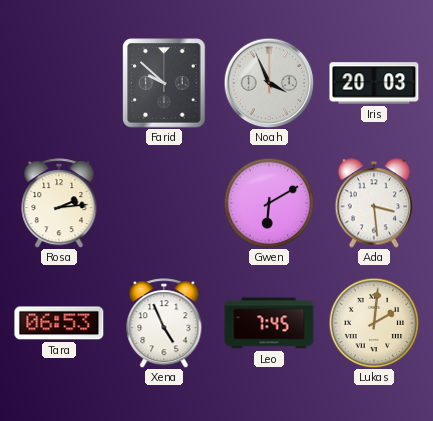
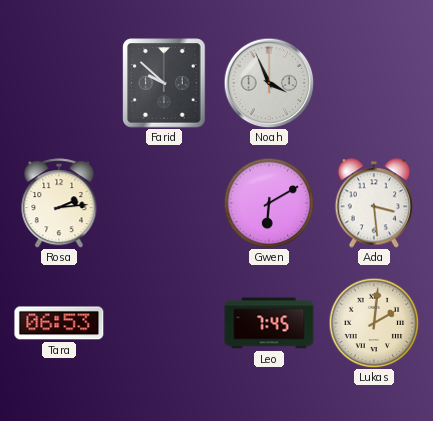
Iris: 20:03 -> none
Xena: 4:56 -> none
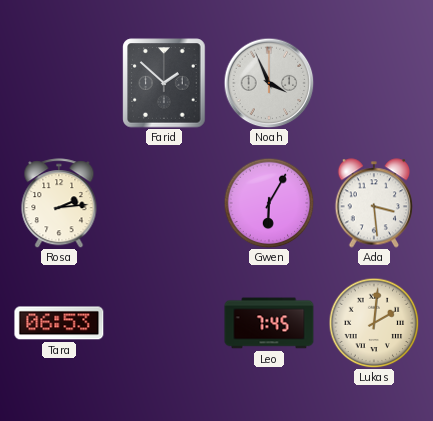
Farid: 9:52 -> 1:52
Gwen: 6:10 -> 6:05
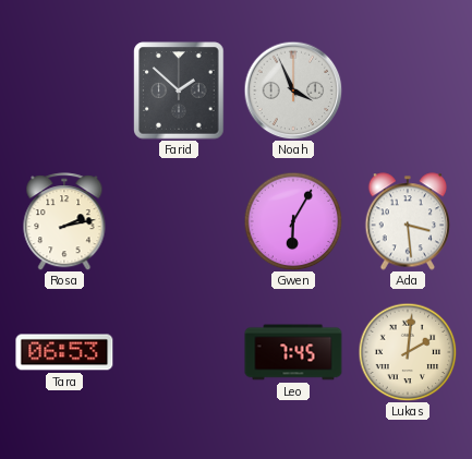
Rosa: 2:14 -> 2:13
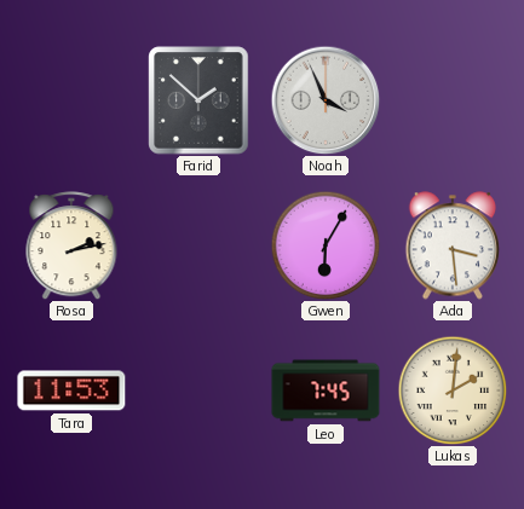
Tara: 06:53 -> 11:53
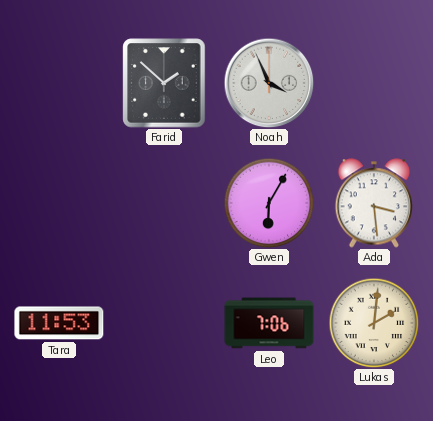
Rosa: 2:13 -> none
Leo: 7:45 -> 7:06
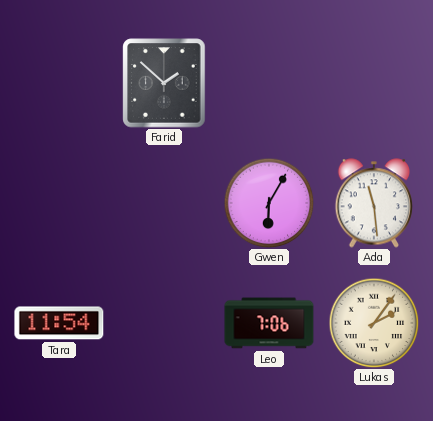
Noah: 3:56 -> none
Ada: 3:29 -> 11:29
Tara: 11:53 -> 11:54
Lukas: 2:01 -> 2:06
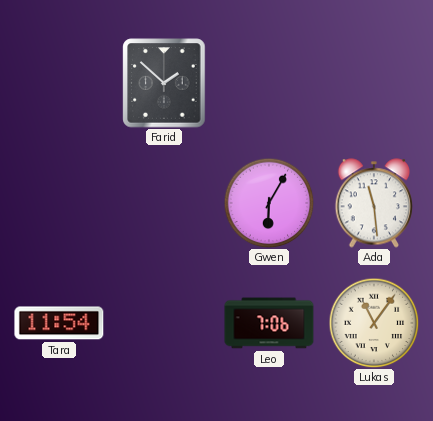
Lukas: 2:06 -> 11:06
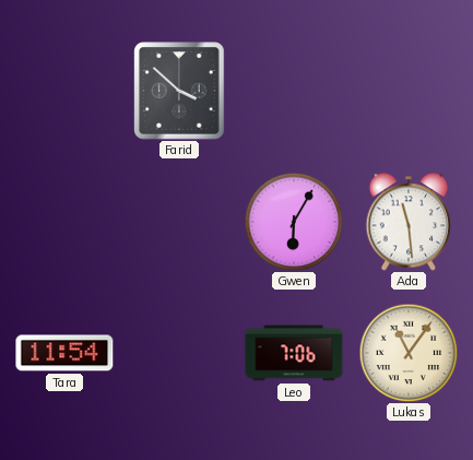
Farid: 1:52 -> 3:52
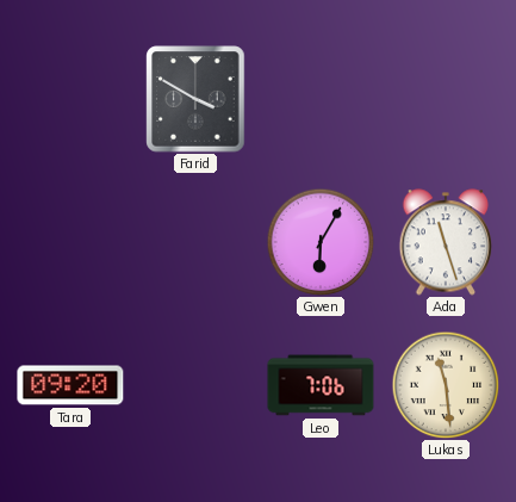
Farid: 3:52 -> 3:50
Ada: 11:29 -> 11:27
Tara: 11:54 -> 09:20
Lukas: 11:06 -> 11:29
